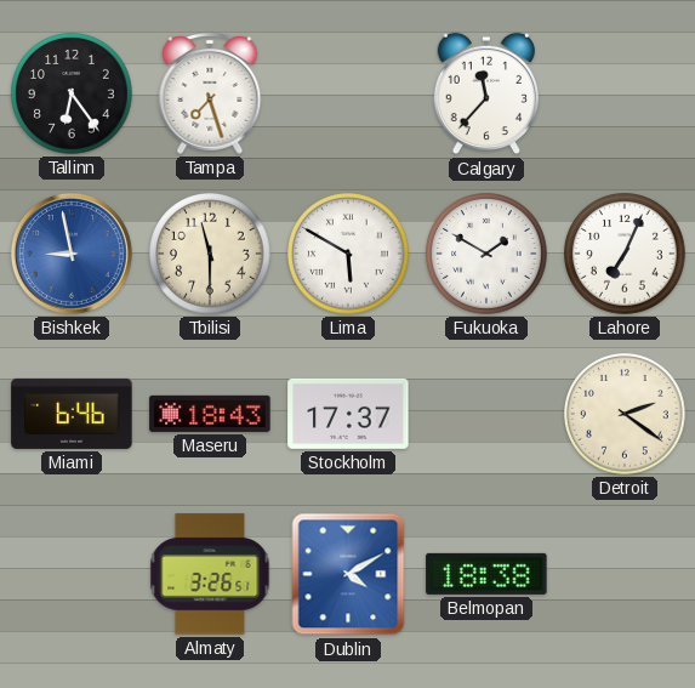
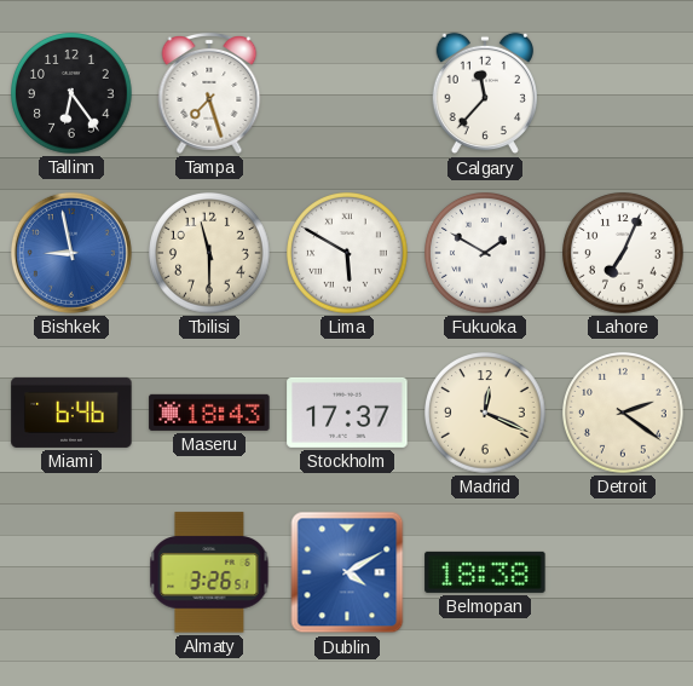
Madrid: none -> 12:19
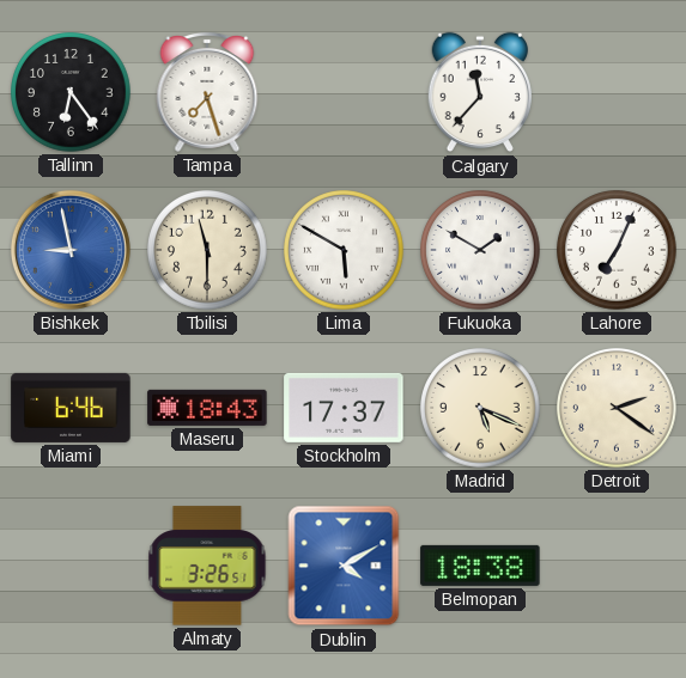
Madrid: 12:19 -> 5:19
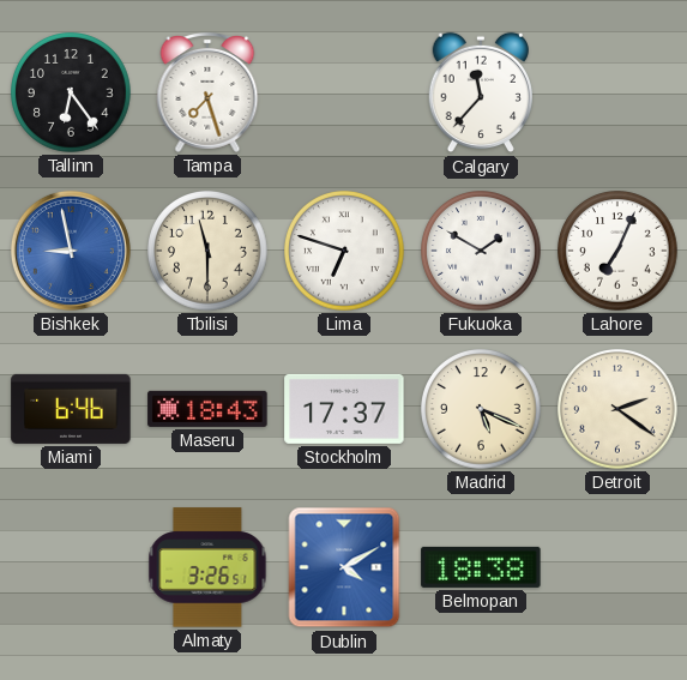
Lima: 5:50 -> 6:48
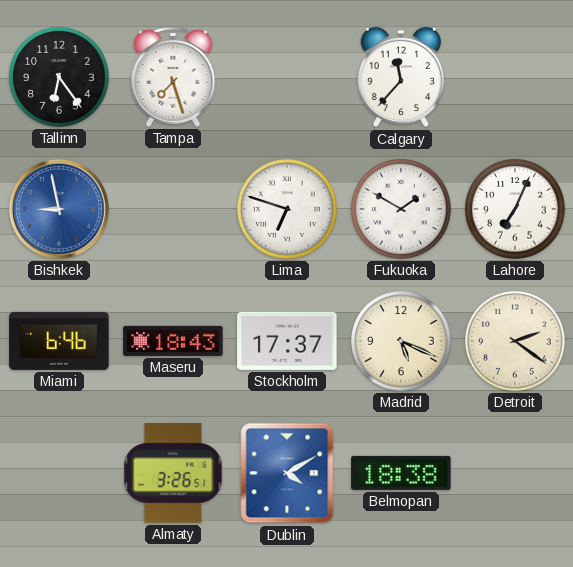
Tbilisi: 11:30 -> none
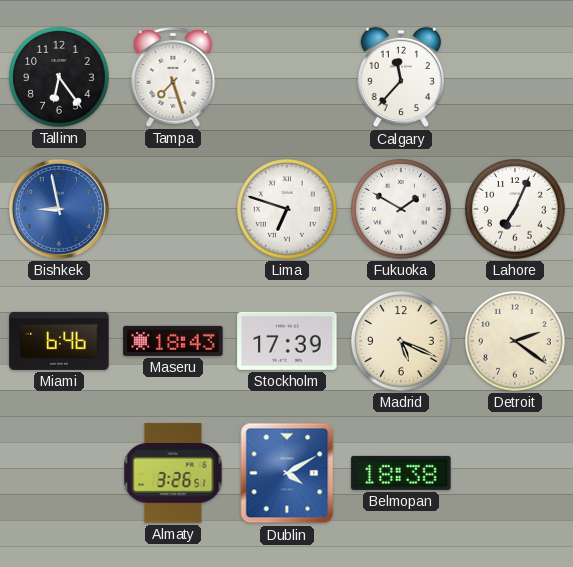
Stockholm: 17:37 -> 17:39
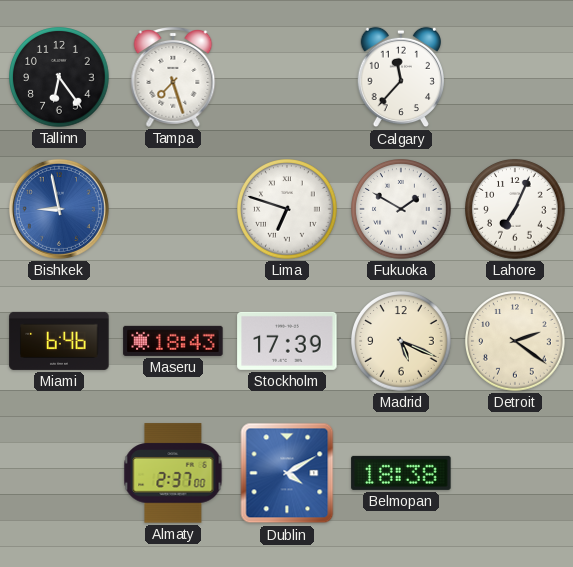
Almaty: 3:26 -> 2:37
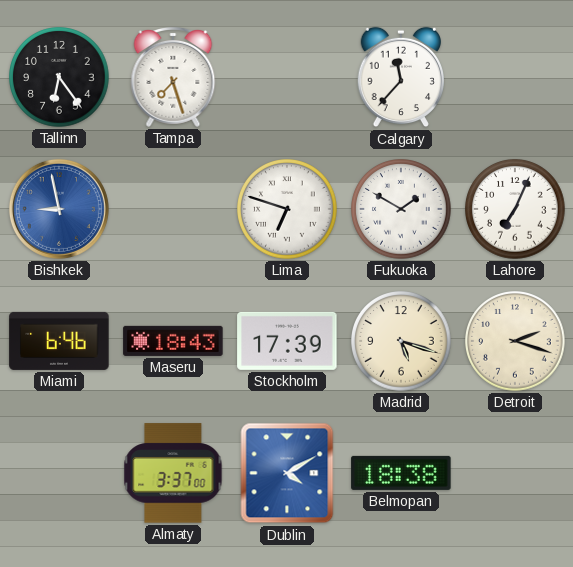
Madrid: 5:19 -> 5:18
Detroit: 2:21 -> 2:18
Almaty: 2:37 -> 3:37
